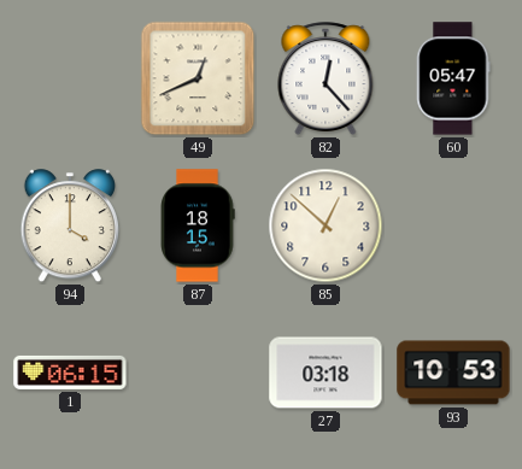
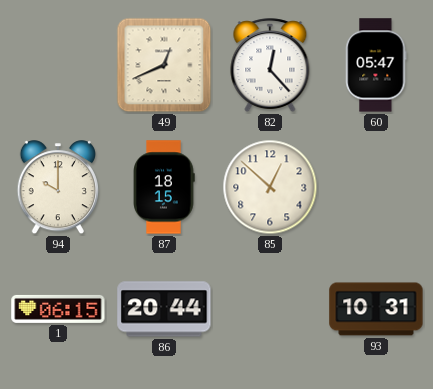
94: 4:00 -> 10:00
86: none -> 20:44
27: 03:18 -> none
93: 10:53 -> 10:31
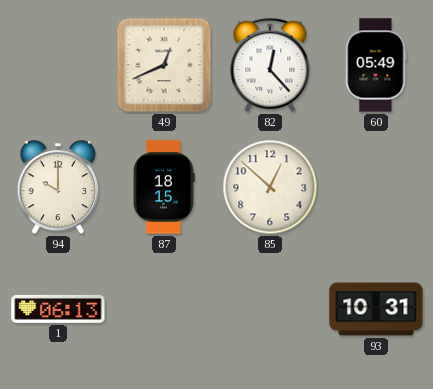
60: 05:47 -> 05:49
1: 06:15 -> 06:13
86: 20:44 -> none
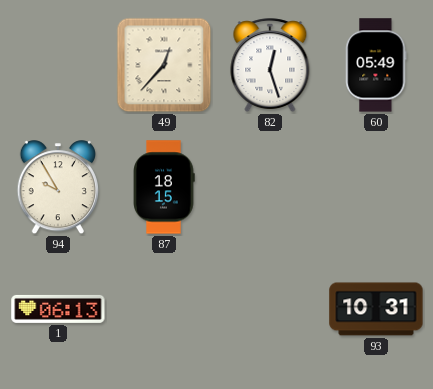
49: 12:41 -> 12:37
82: 12:23 -> 12:27
94: 10:00 -> 9:55
85: 12:52 -> none
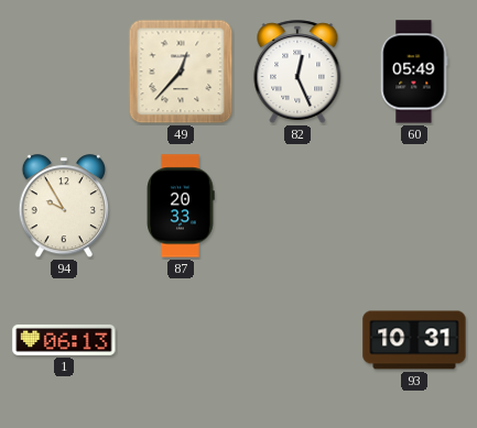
82: 12:27 -> 12:26
87: 18:15 -> 20:33
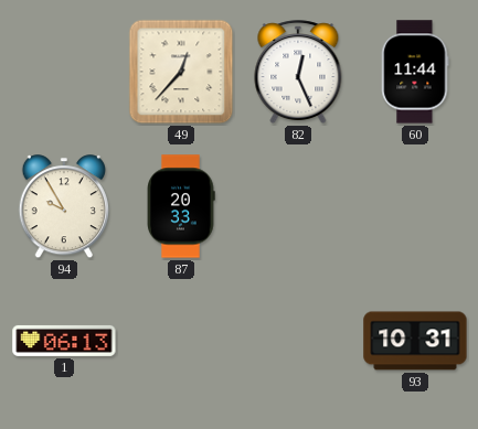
60: 05:49 -> 11:44
